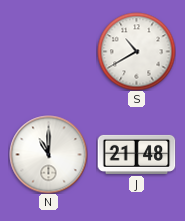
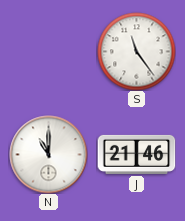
S: 10:40 -> 11:24
J: 21:48 -> 21:46
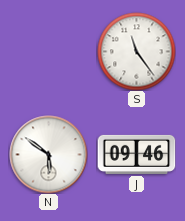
N: 11:00 -> 5:51
J: 21:46 -> 09:46
